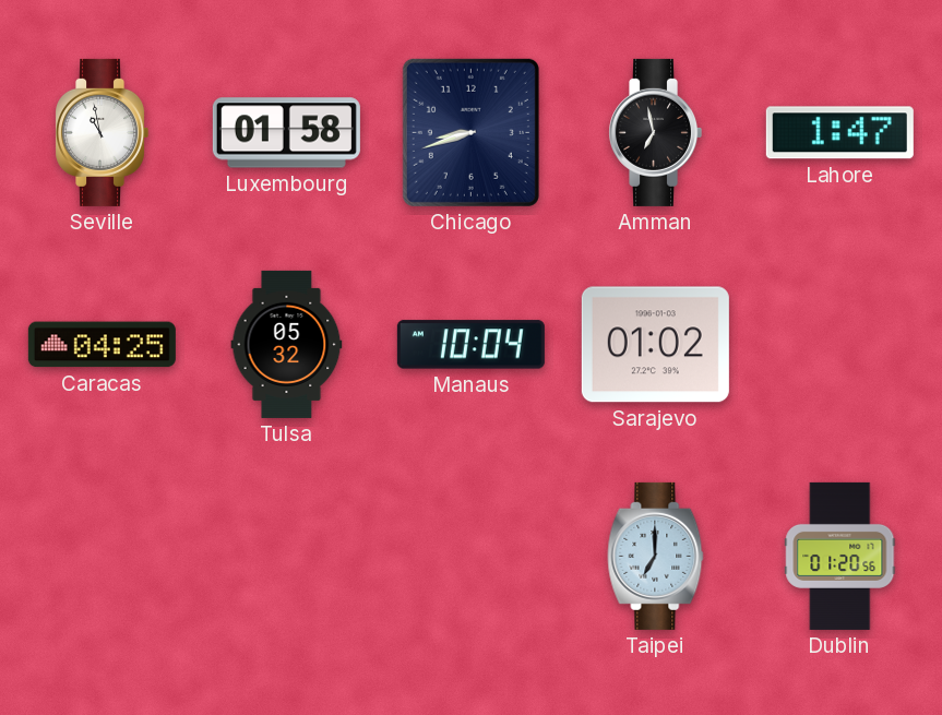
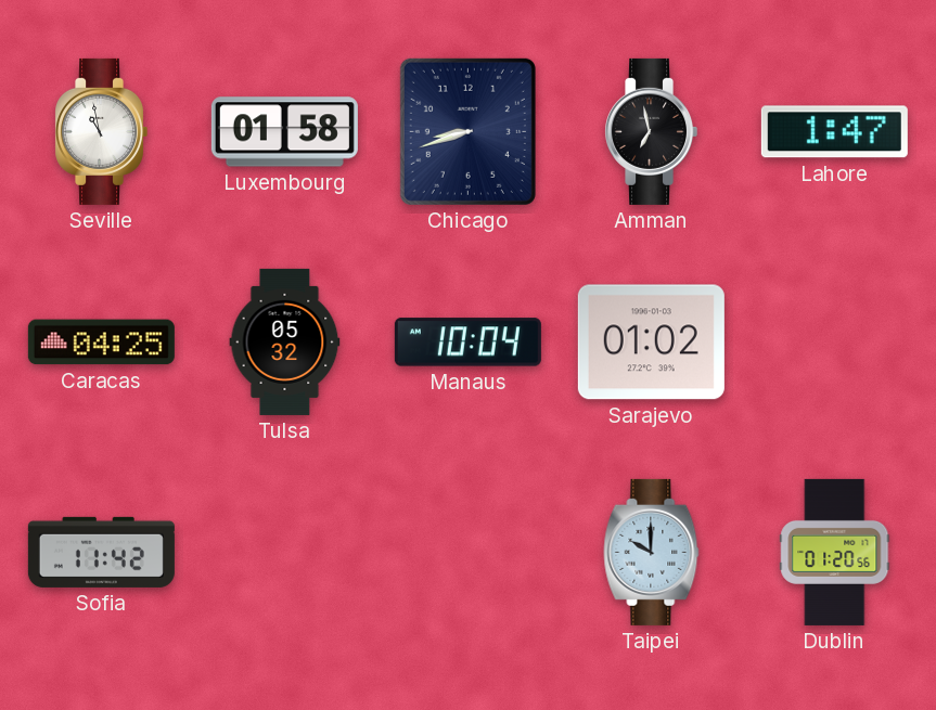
Sofia: none -> 11:42
Taipei: 7:00 -> 10:00
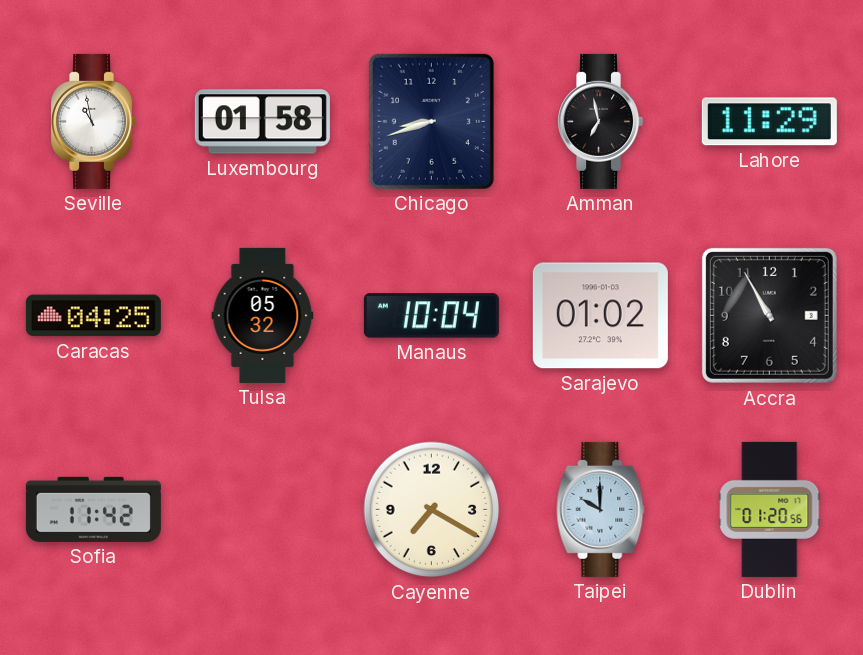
Lahore: 1:47 -> 11:29
Accra: none -> 10:55
Cayenne: none -> 7:20
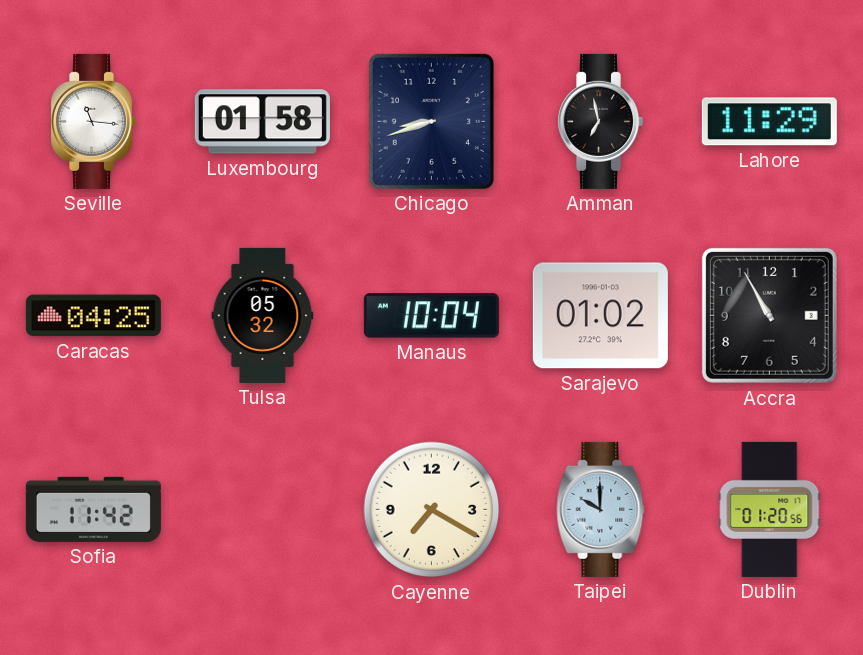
Seville: 10:58 -> 11:16
